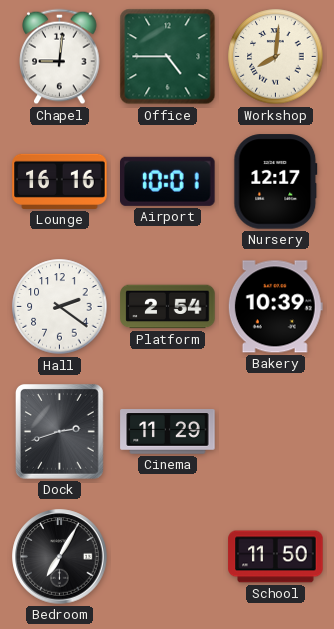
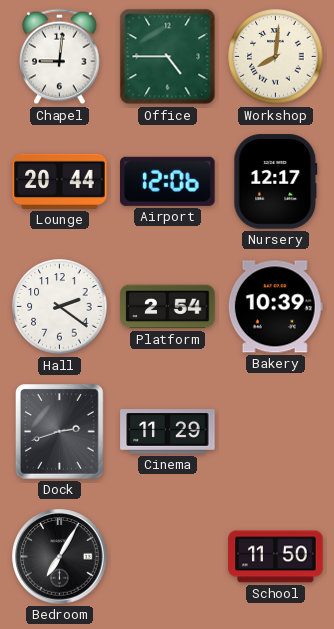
Lounge: 16:16 -> 20:44
Airport: 10:01 -> 12:06
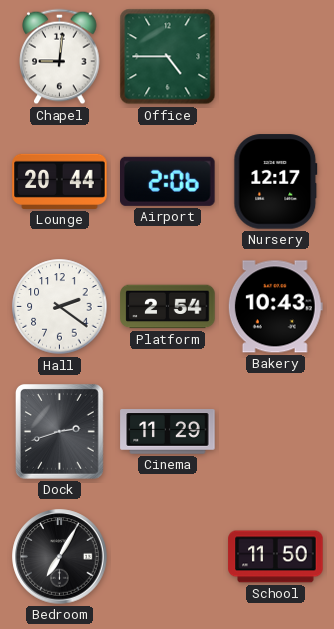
Workshop: 8:01 -> none
Airport: 12:06 -> 2:06
Bakery: 10:39 -> 10:43
